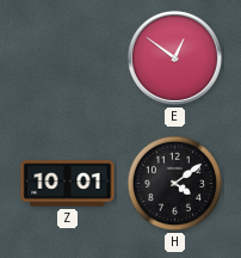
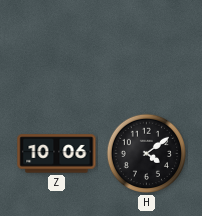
E: 12:51 -> none
Z: 10:01 -> 10:06
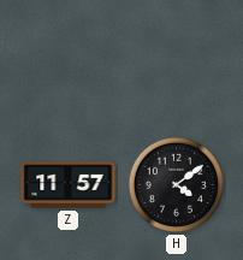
Z: 10:06 -> 11:57
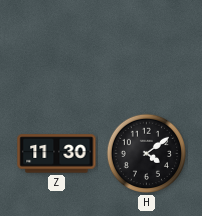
Z: 11:57 -> 11:30
